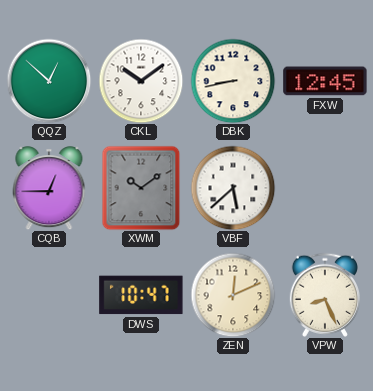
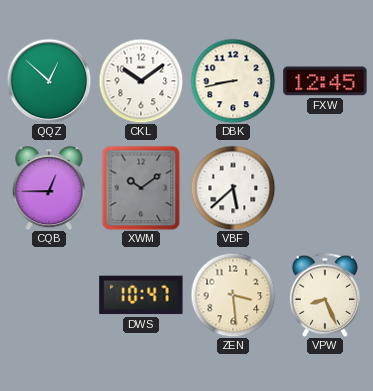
ZEN: 12:11 -> 3:29
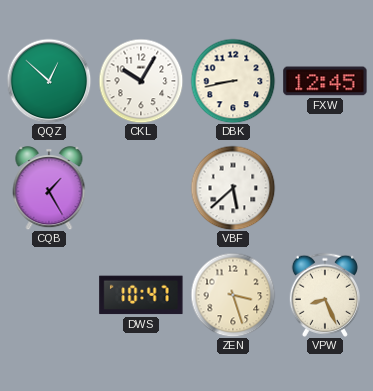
CKL: 10:09 -> 10:05
CQB: 12:45 -> 1:25
XWM: 10:09 -> none
ZEN: 3:29 -> 3:27
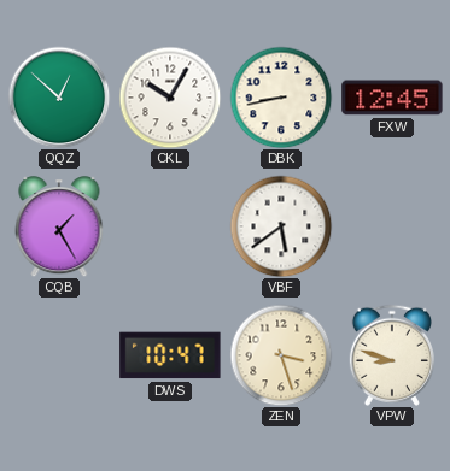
VBF: 5:38 -> 5:39
VPW: 8:26 -> 8:48
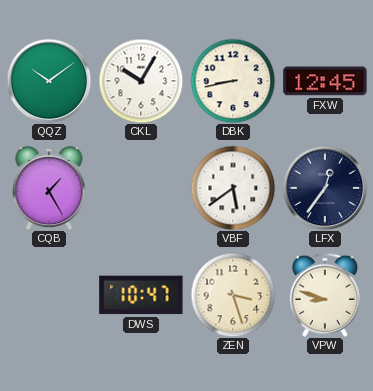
QQZ: 12:52 -> 10:09
LFX: none -> 12:36
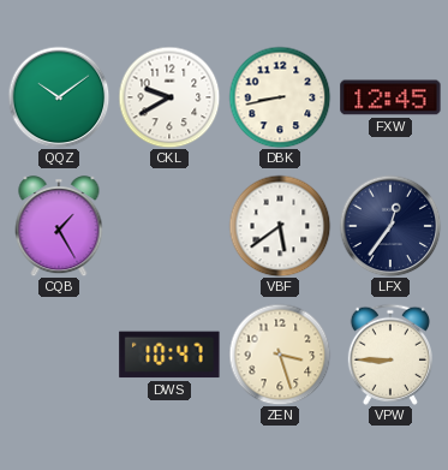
CKL: 10:05 -> 9:40
VPW: 8:48 -> 8:45
